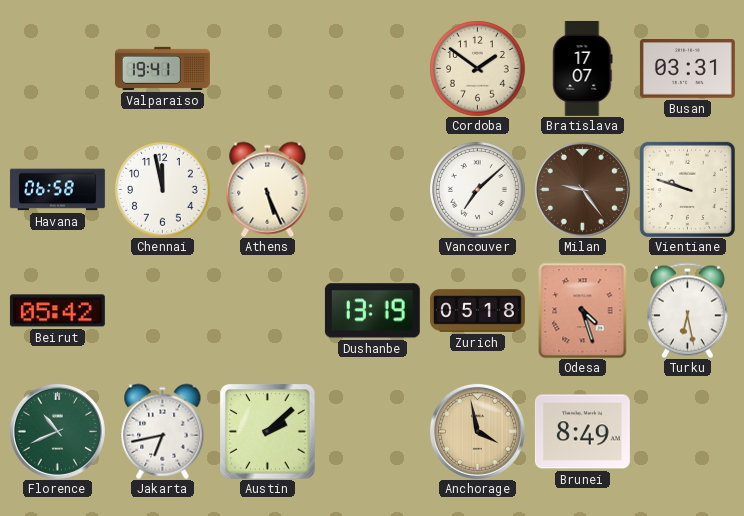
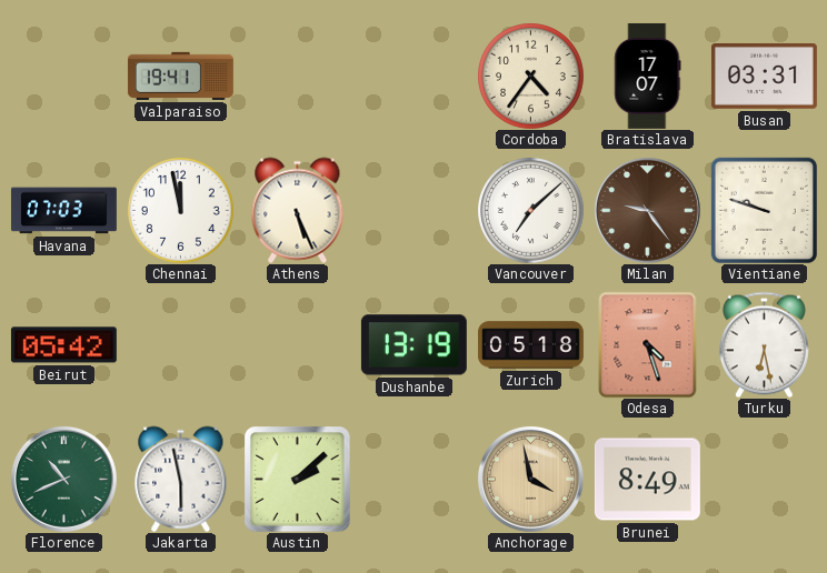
Cordoba: 1:51 -> 4:36
Havana: 06:58 -> 07:03
Jakarta: 6:43 -> 5:58
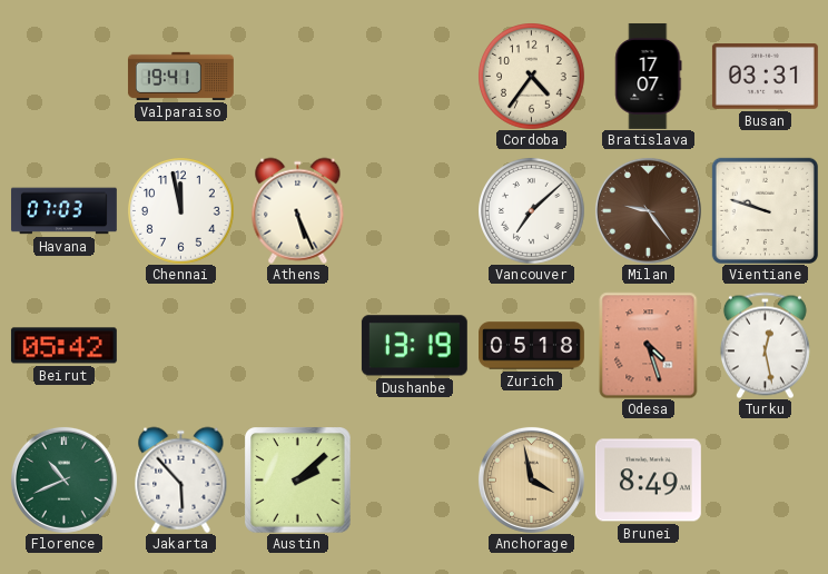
Turku: 6:28 -> 12:28
Jakarta: 5:58 -> 5:53
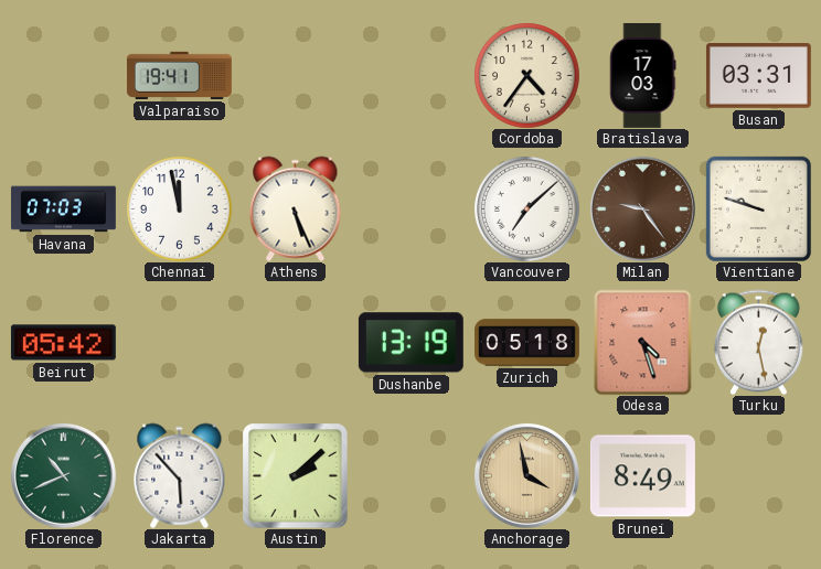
Bratislava: 17:07 -> 17:03
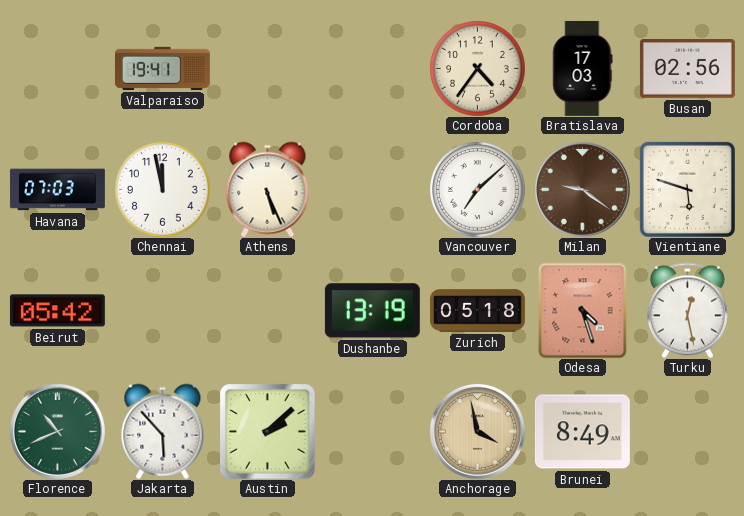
Busan: 03:31 -> 02:56
Milan: 9:24 -> 9:21
Vientiane: 9:48 -> 5:48
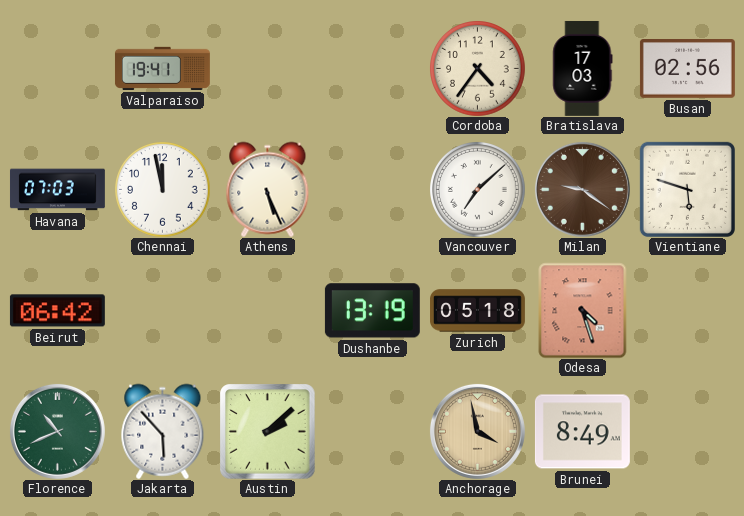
Beirut: 05:42 -> 06:42
Turku: 12:28 -> none
